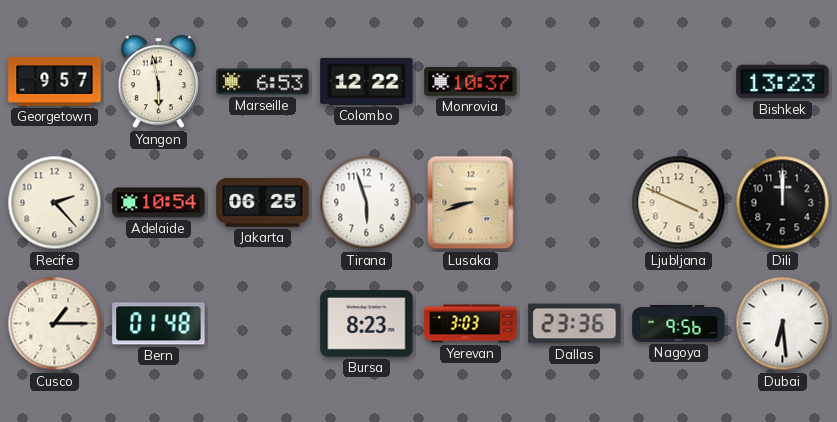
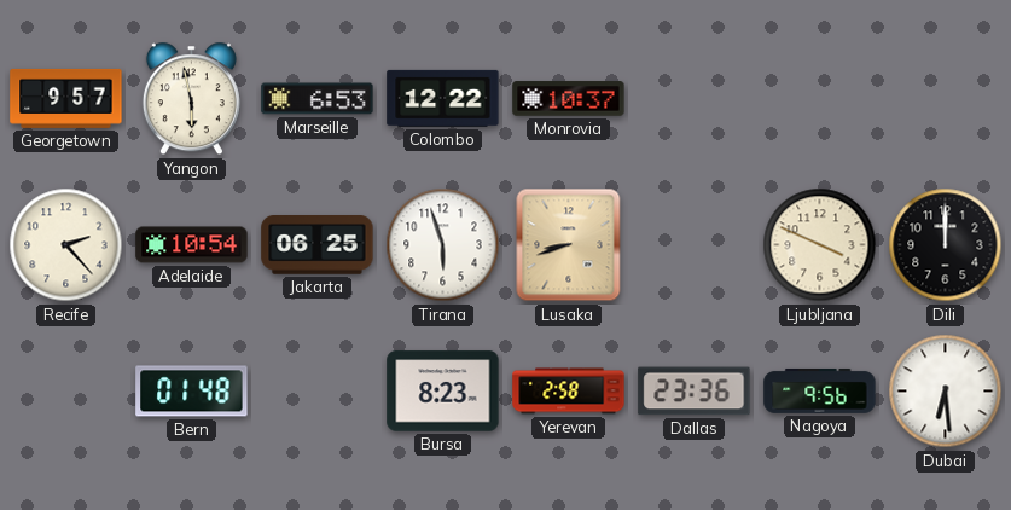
Bishkek: 13:23 -> none
Cusco: 1:15 -> none
Yerevan: 3:03 -> 2:58
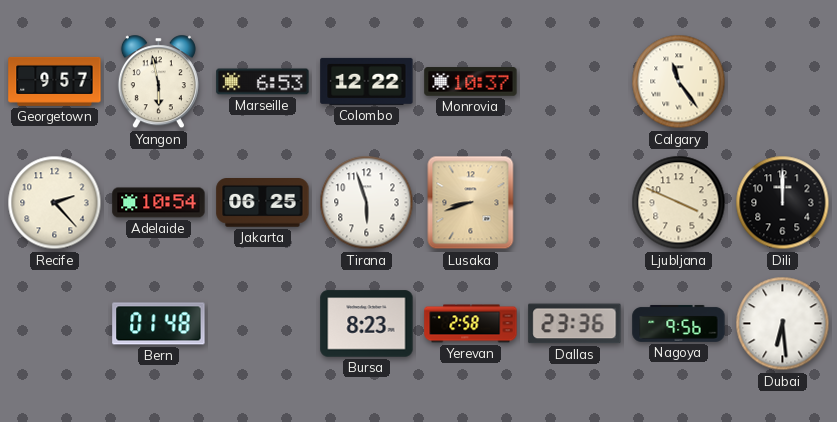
Calgary: none -> 11:24
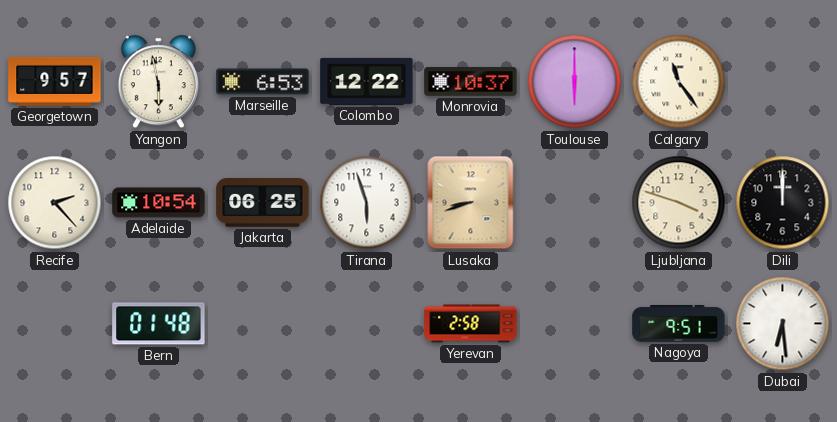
Toulouse: none -> 6:00
Ljubljana: 3:49 -> 3:48
Bursa: 8:23 -> none
Dallas: 23:36 -> none
Nagoya: 9:56 -> 9:51
